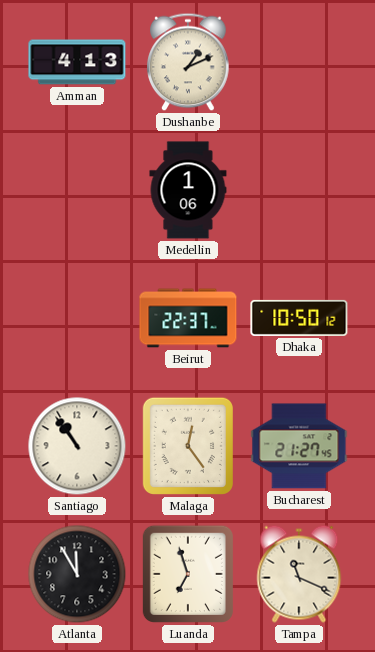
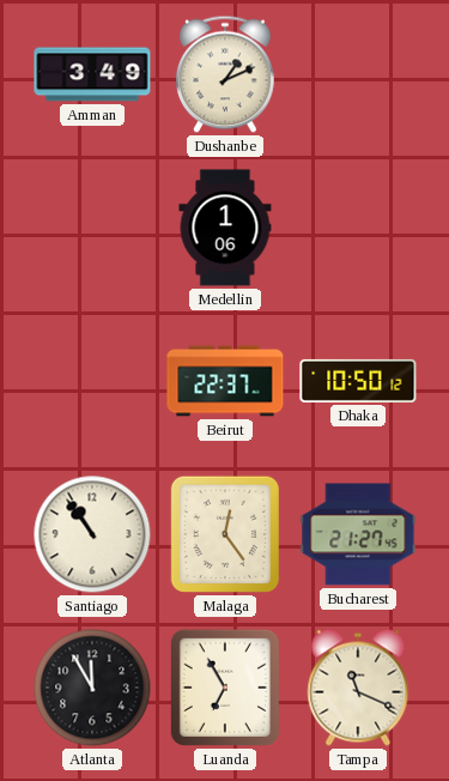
Amman: 4:13 -> 3:49
Luanda: 6:57 -> 6:55
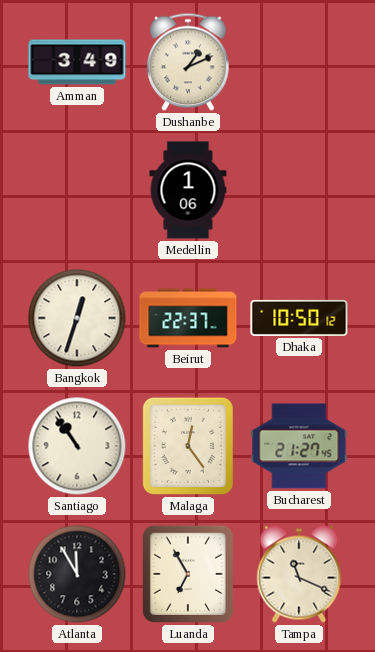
Bangkok: none -> 12:33
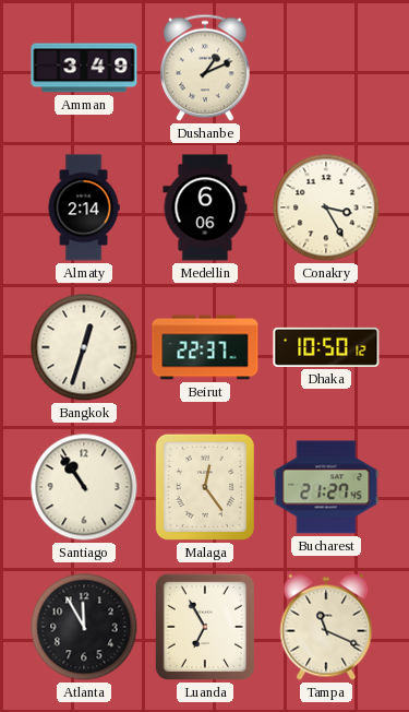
Almaty: none -> 2:14
Medellin: 1:06 -> 6:06
Conakry: none -> 3:25
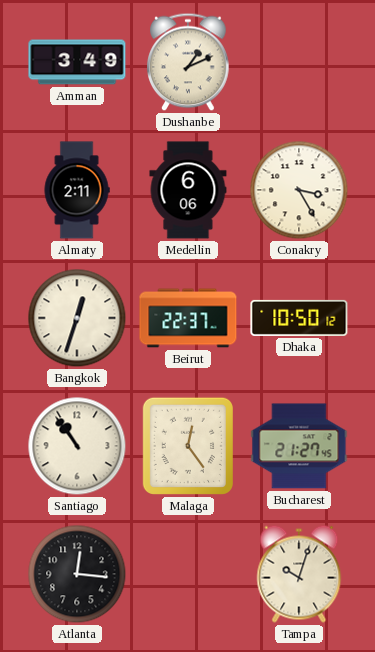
Almaty: 2:14 -> 2:11
Atlanta: 11:55 -> 12:16
Luanda: 6:55 -> none
Tampa: 11:19 -> 10:03
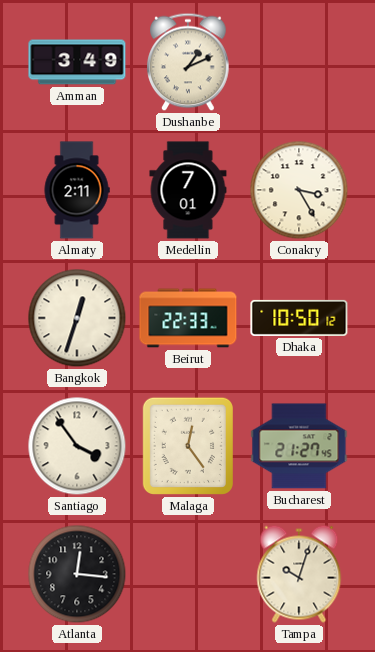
Medellin: 6:06 -> 7:01
Beirut: 22:37 -> 22:33
Santiago: 10:54 -> 3:54
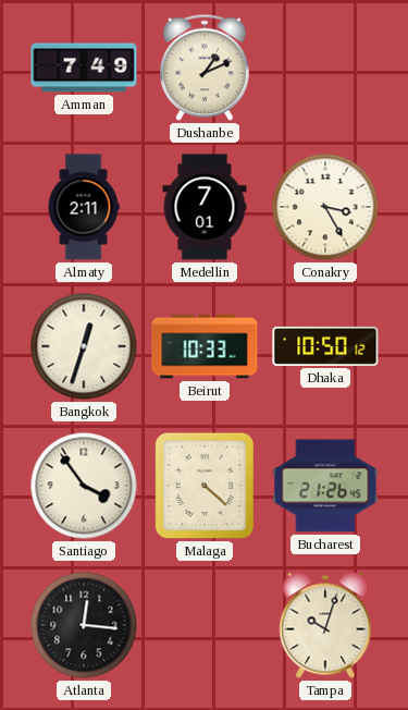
Amman: 3:49 -> 7:49
Beirut: 22:33 -> 10:33
Malaga: 12:24 -> 4:22
Bucharest: 21:27 -> 21:26
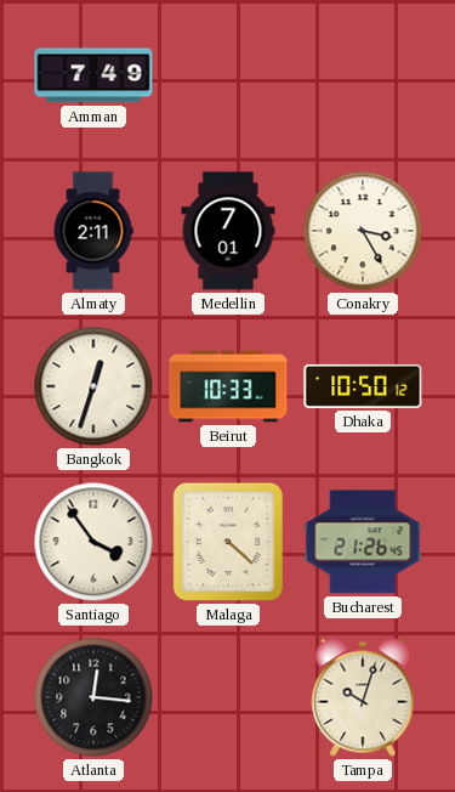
Dushanbe: 1:11 -> none
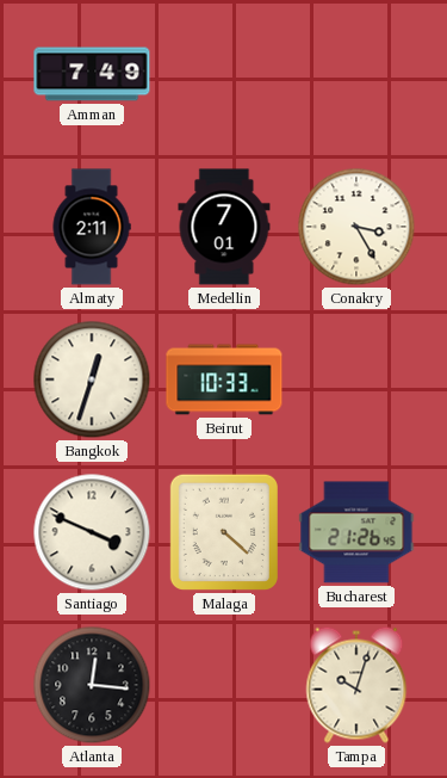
Dhaka: 10:50 -> none
Santiago: 3:54 -> 3:49
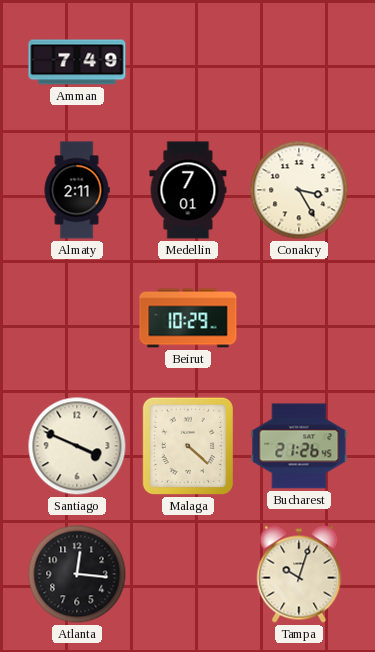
Bangkok: 12:33 -> none
Beirut: 10:33 -> 10:29
